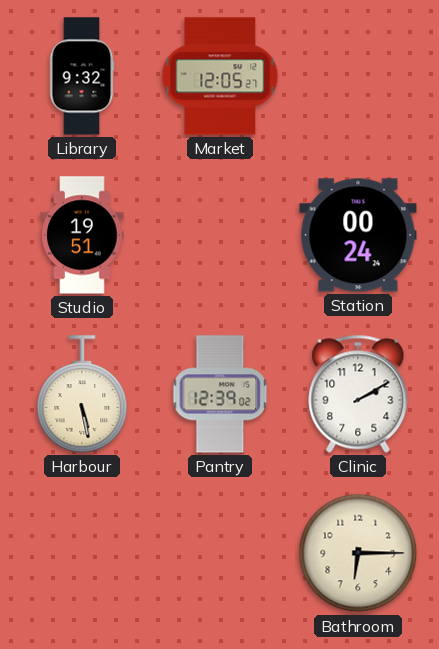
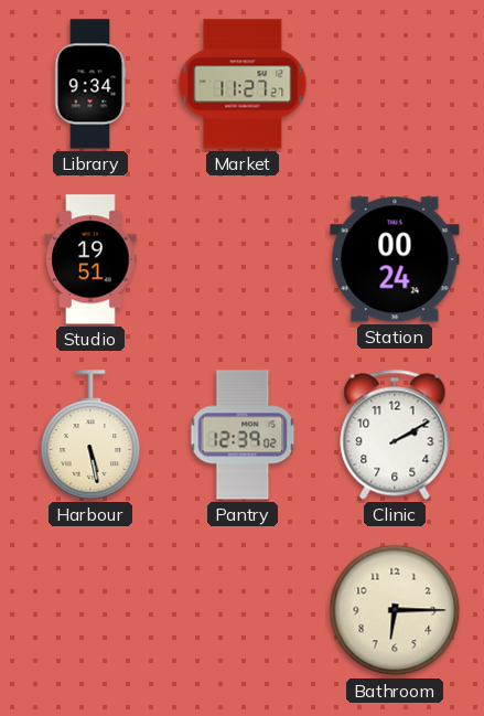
Library: 9:32 -> 9:34
Market: 12:05 -> 11:27
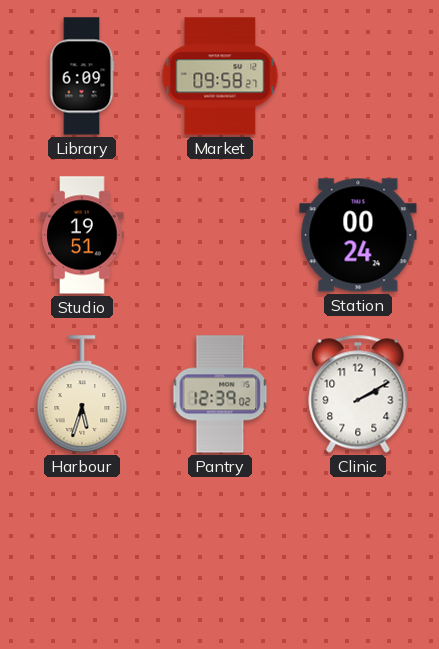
Library: 9:34 -> 6:09
Market: 11:27 -> 09:58
Harbour: 5:28 -> 5:33
Bathroom: 6:15 -> none
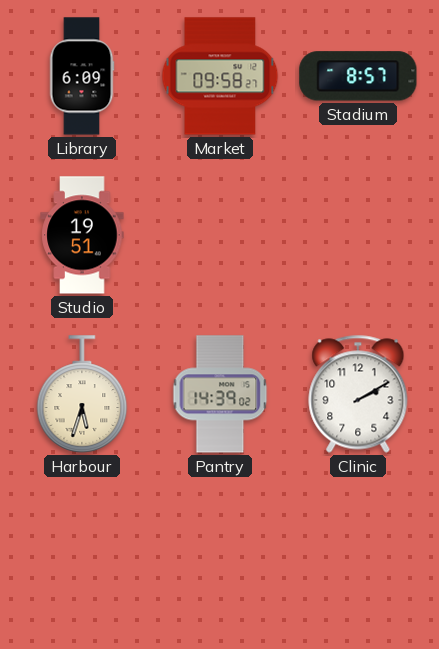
Stadium: none -> 8:57
Station: 00:24 -> none
Pantry: 12:39 -> 14:39
